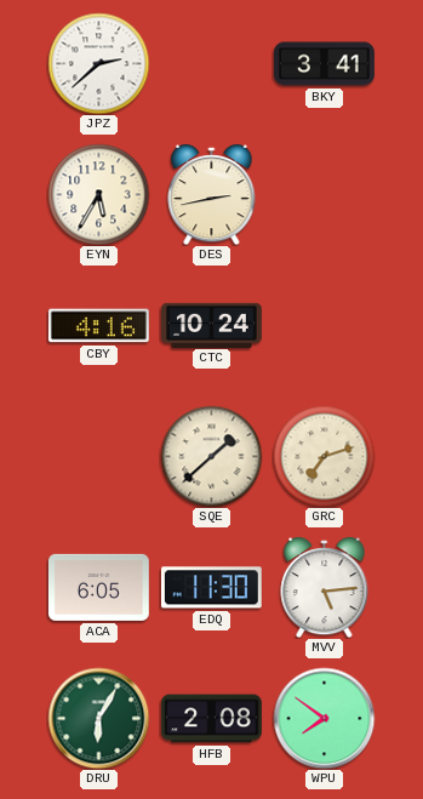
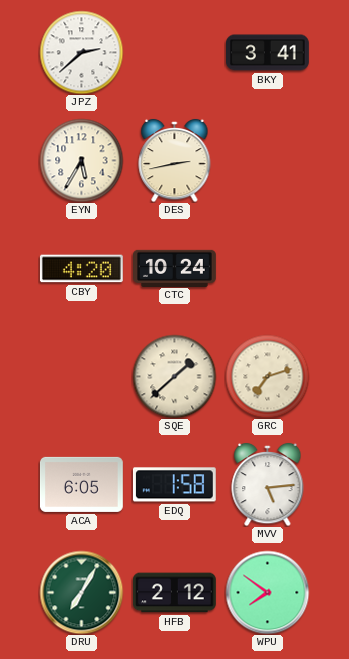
CBY: 4:16 -> 4:20
EDQ: 11:30 -> 1:58
DRU: 6:05 -> 7:05
HFB: 2:08 -> 2:12
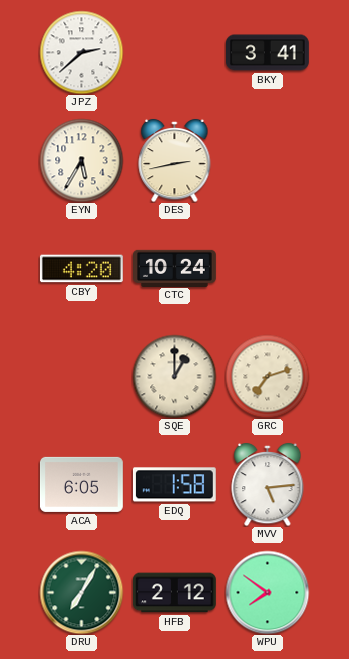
SQE: 1:38 -> 1:00
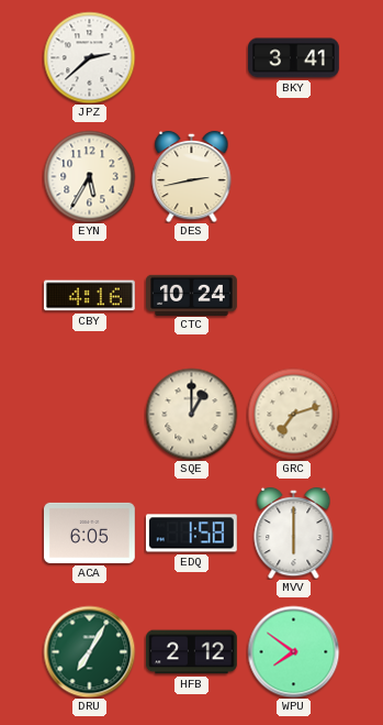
CBY: 4:20 -> 4:16
MVV: 5:14 -> 6:00
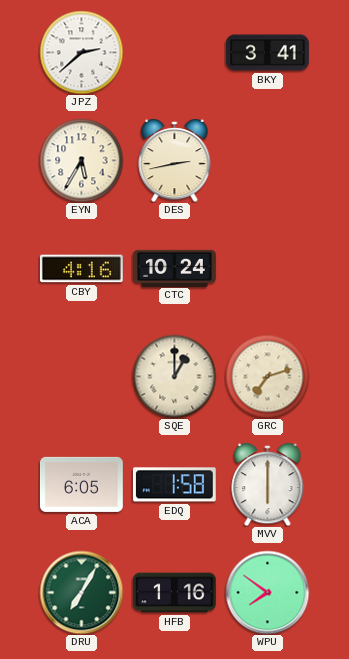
HFB: 2:12 -> 1:16
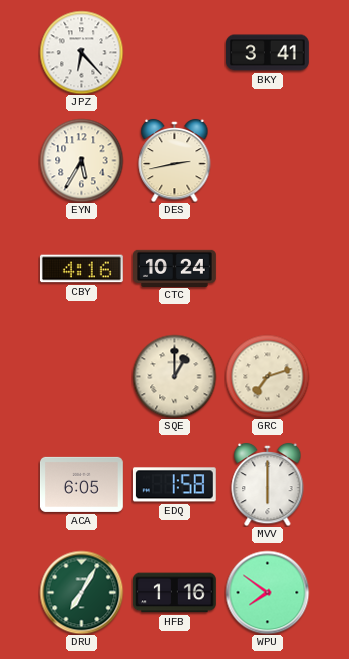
JPZ: 2:38 -> 6:23
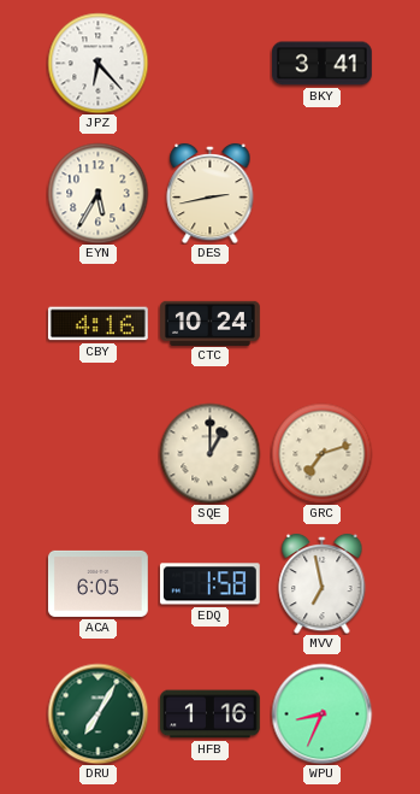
MVV: 6:00 -> 6:58
WPU: 7:51 -> 8:34
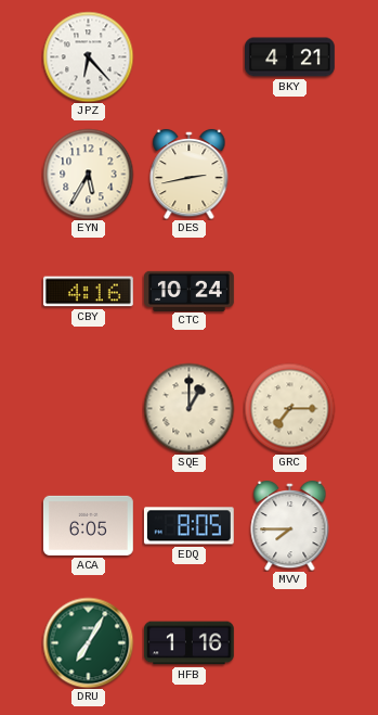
BKY: 3:41 -> 4:21
GRC: 7:12 -> 7:15
EDQ: 1:58 -> 8:05
MVV: 6:58 -> 7:45
WPU: 8:34 -> none
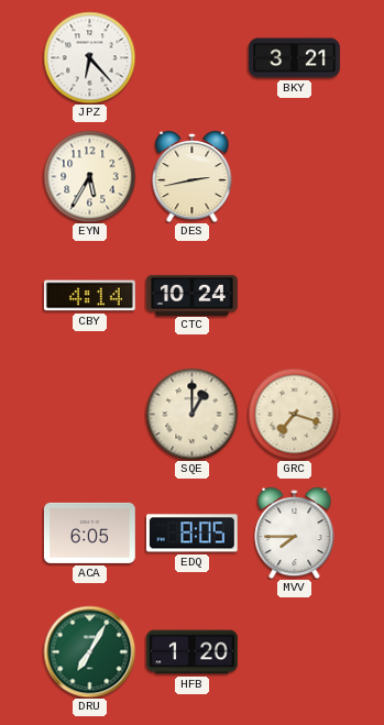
BKY: 4:21 -> 3:21
CBY: 4:16 -> 4:14
GRC: 7:15 -> 7:18
HFB: 1:16 -> 1:20
